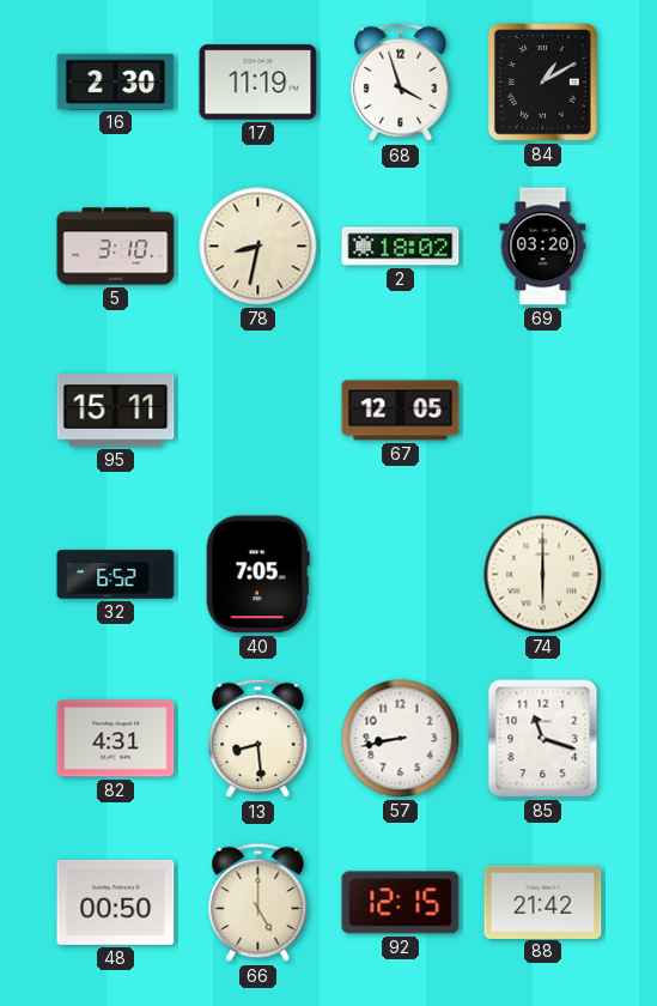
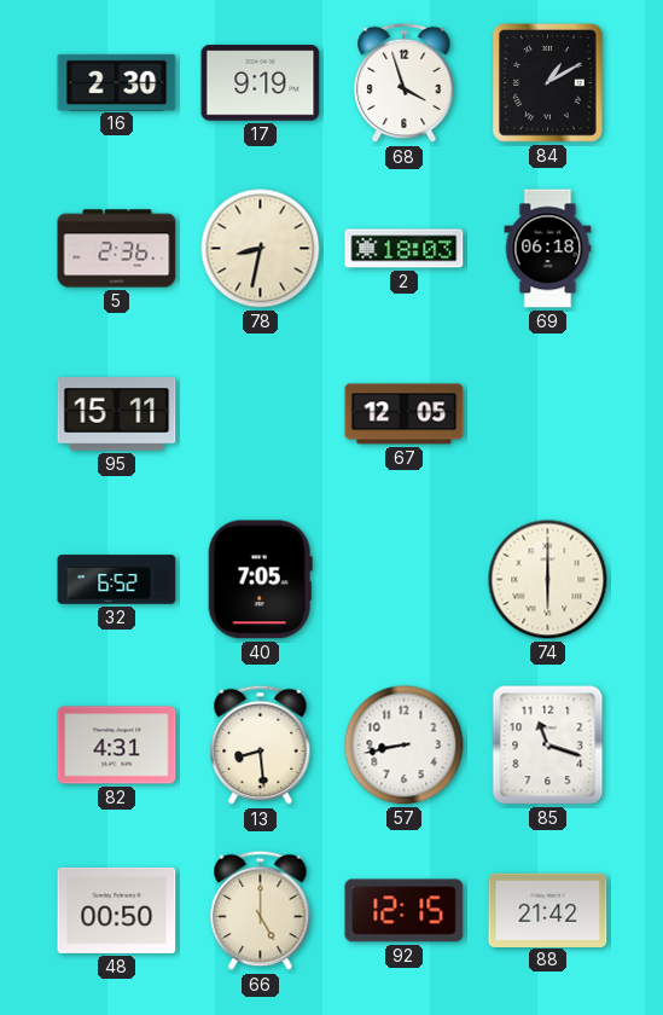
17: 11:19 -> 9:19
5: 3:10 -> 2:36
2: 18:02 -> 18:03
69: 03:20 -> 06:18
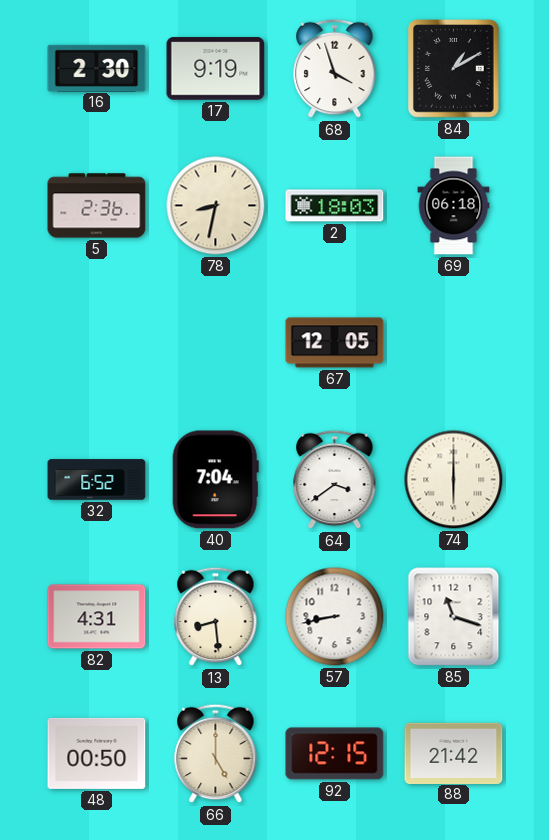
95: 15:11 -> none
40: 7:05 -> 7:04
64: none -> 3:39
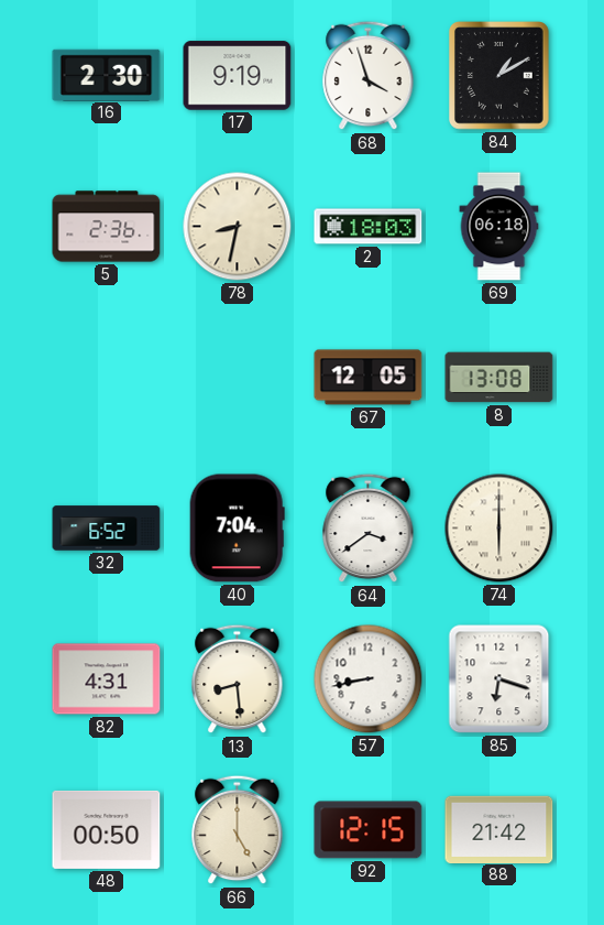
8: none -> 13:08
85: 11:18 -> 6:18
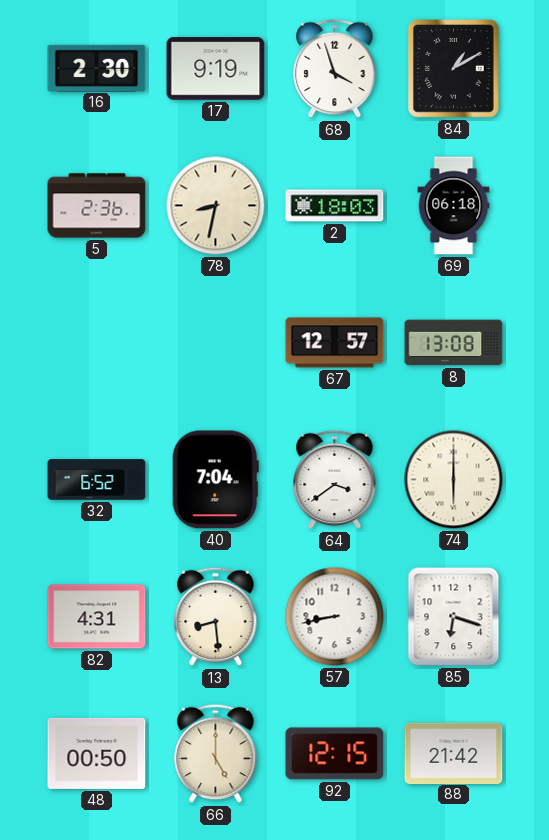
67: 12:05 -> 12:57
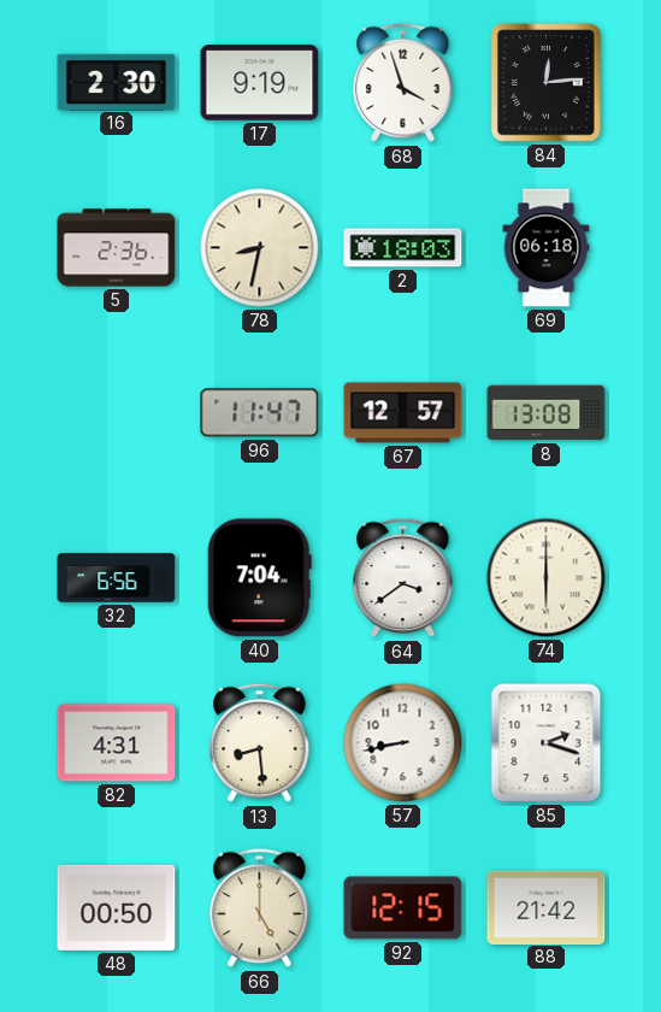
84: 1:10 -> 12:14
96: none -> 11:47
32: 6:52 -> 6:56
85: 6:18 -> 2:18
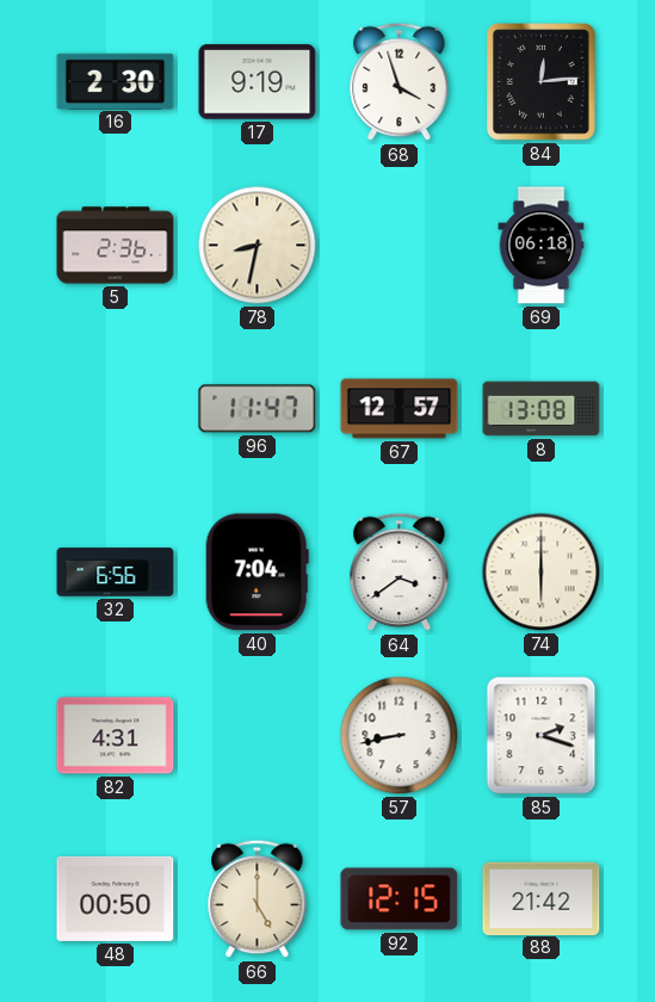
2: 18:03 -> none
13: 8:29 -> none
